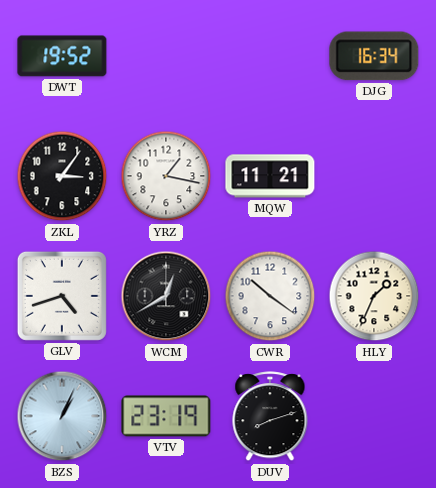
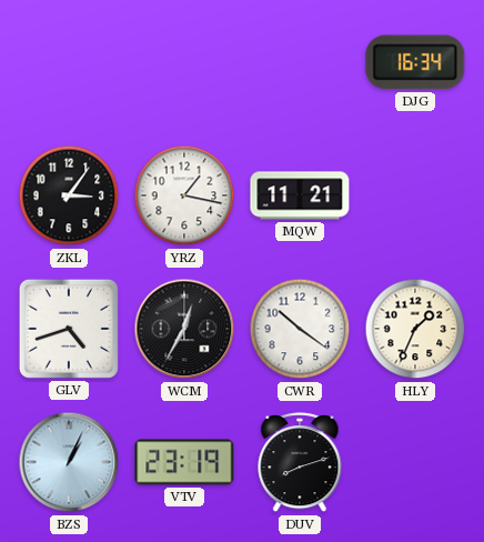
DWT: 19:52 -> none
WCM: 12:40 -> 12:35
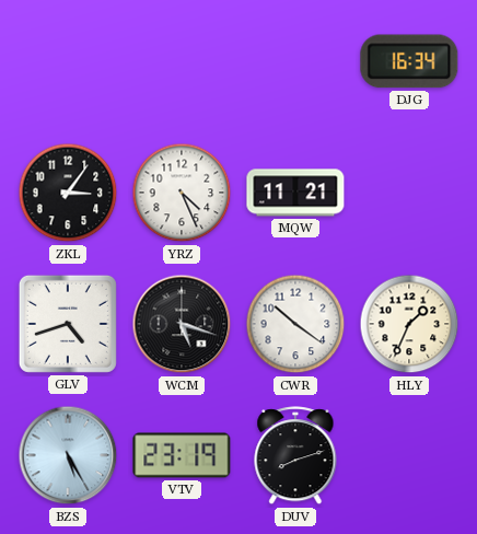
YRZ: 1:17 -> 4:26
WCM: 12:35 -> 5:18
BZS: 1:04 -> 5:25
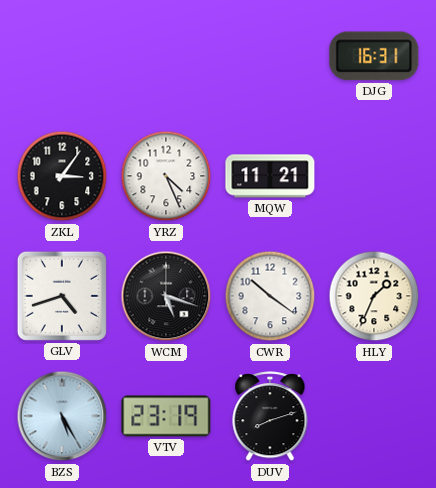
DJG: 16:34 -> 16:31
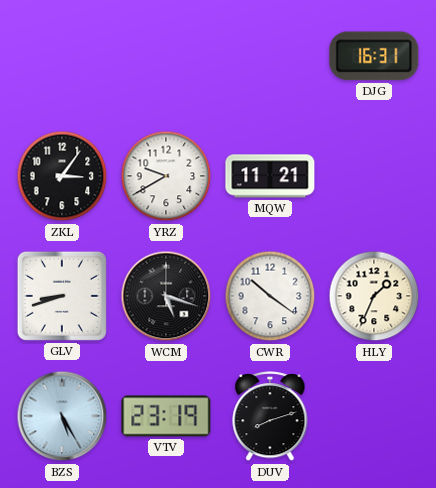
YRZ: 4:26 -> 9:40
GLV: 4:42 -> 8:42
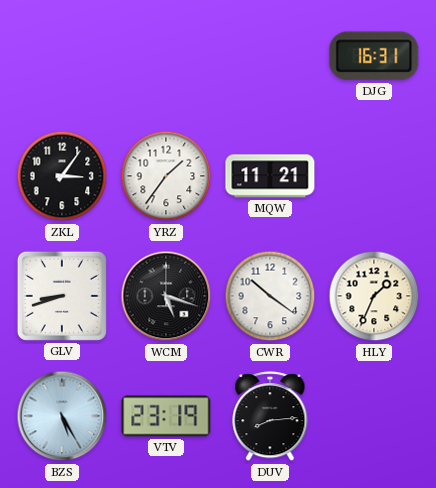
YRZ: 9:40 -> 1:36
DUV: 8:12 -> 8:14
